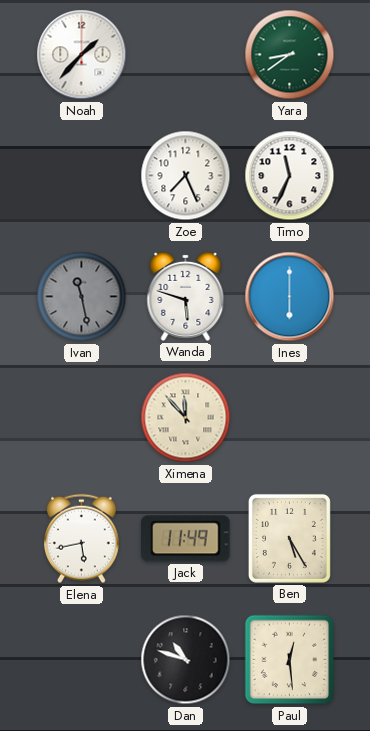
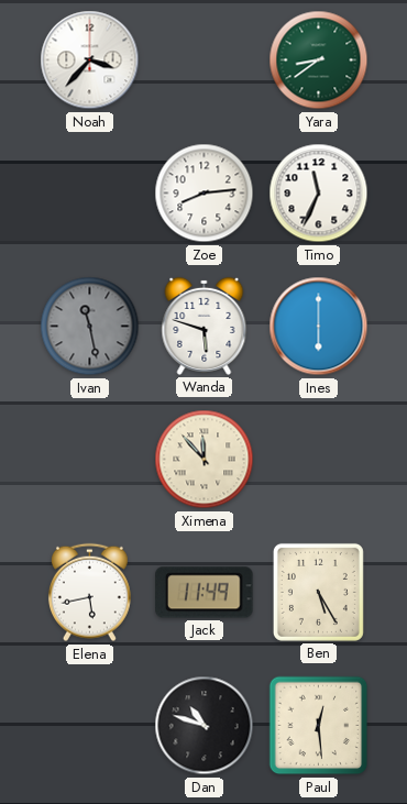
Noah: 1:37 -> 3:37
Zoe: 7:26 -> 8:14
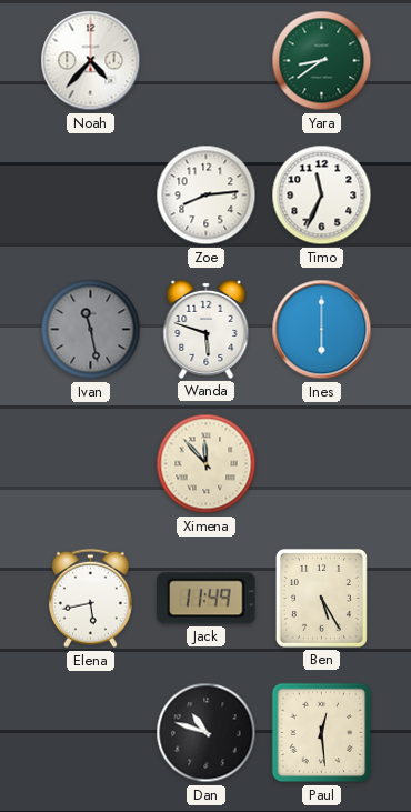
Noah: 3:37 -> 4:37
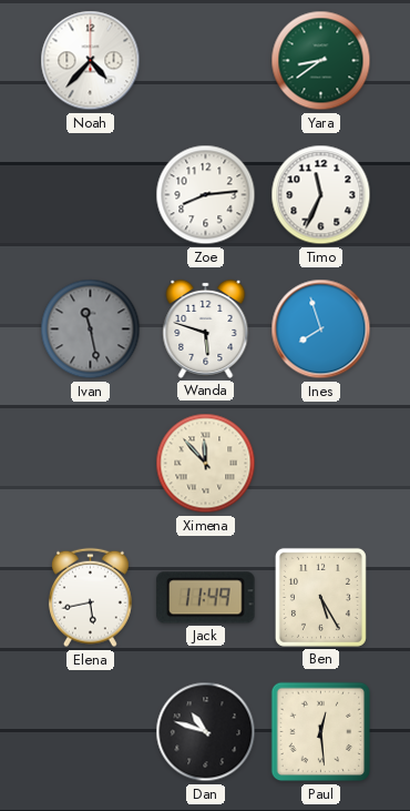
Ines: 6:00 -> 7:57
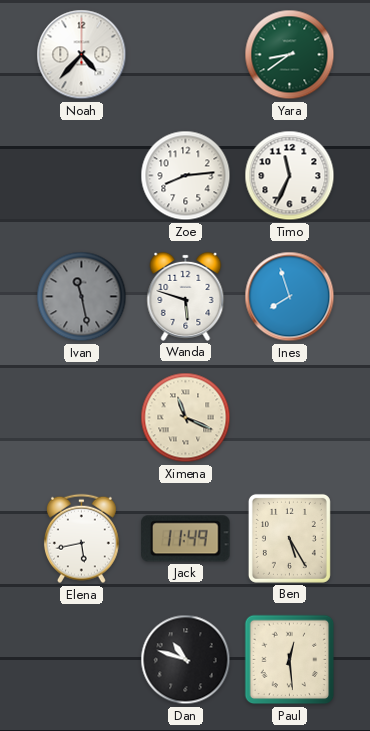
Ximena: 11:53 -> 11:19
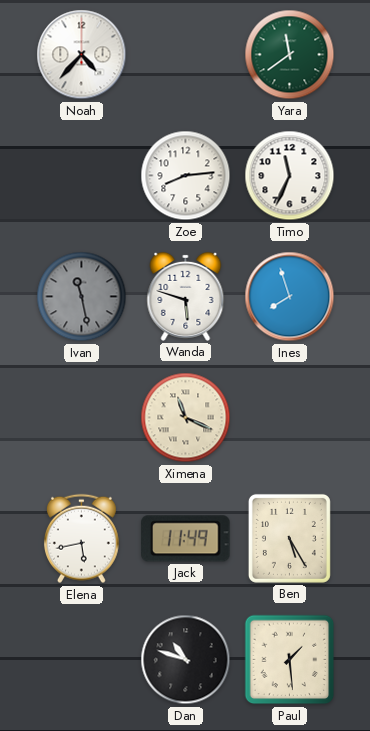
Yara: 8:39 -> 11:39
Paul: 12:29 -> 1:29
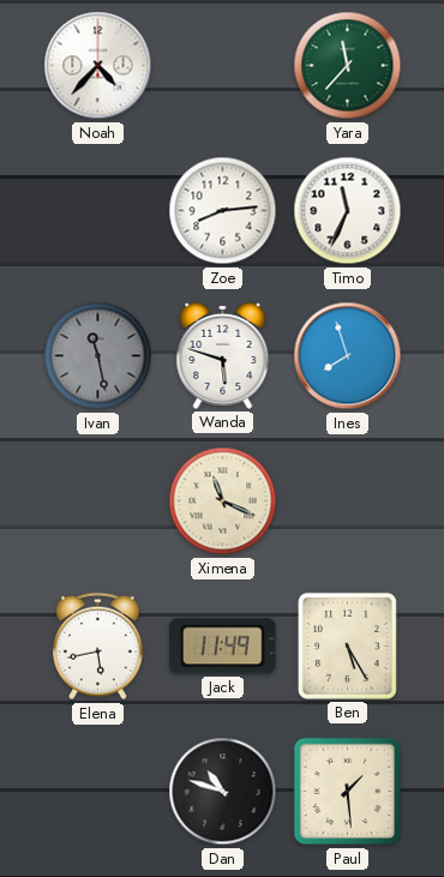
Yara: 11:39 -> 11:37
